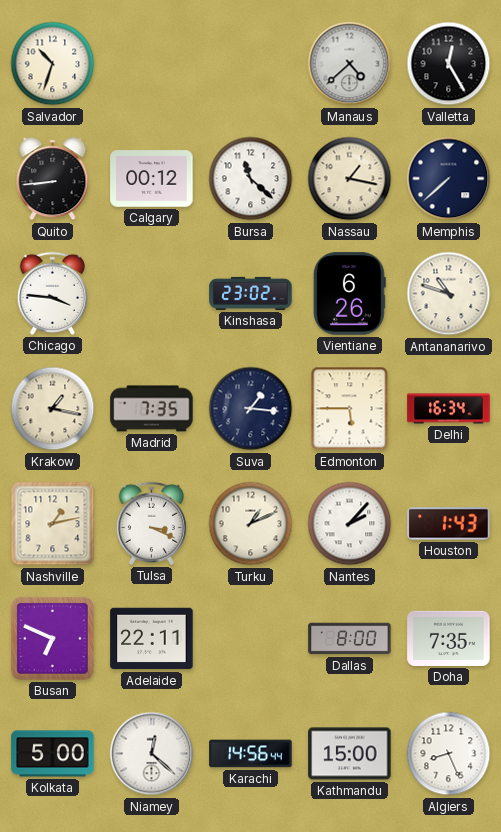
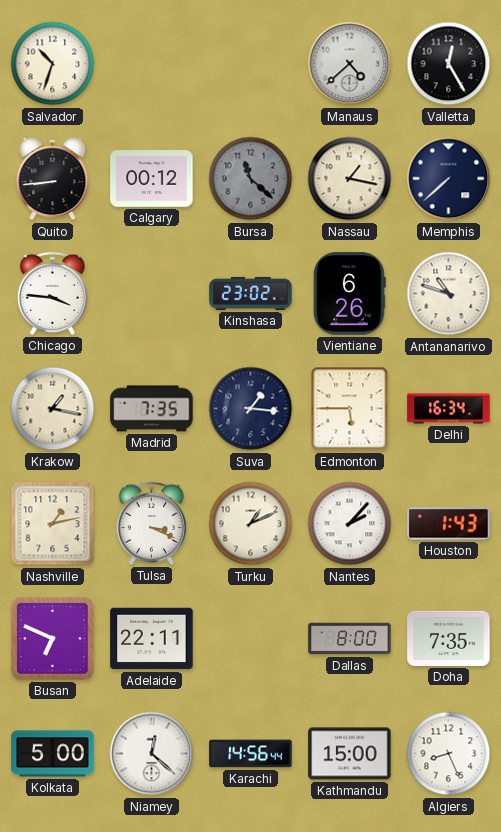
Bursa dial: white -> grey
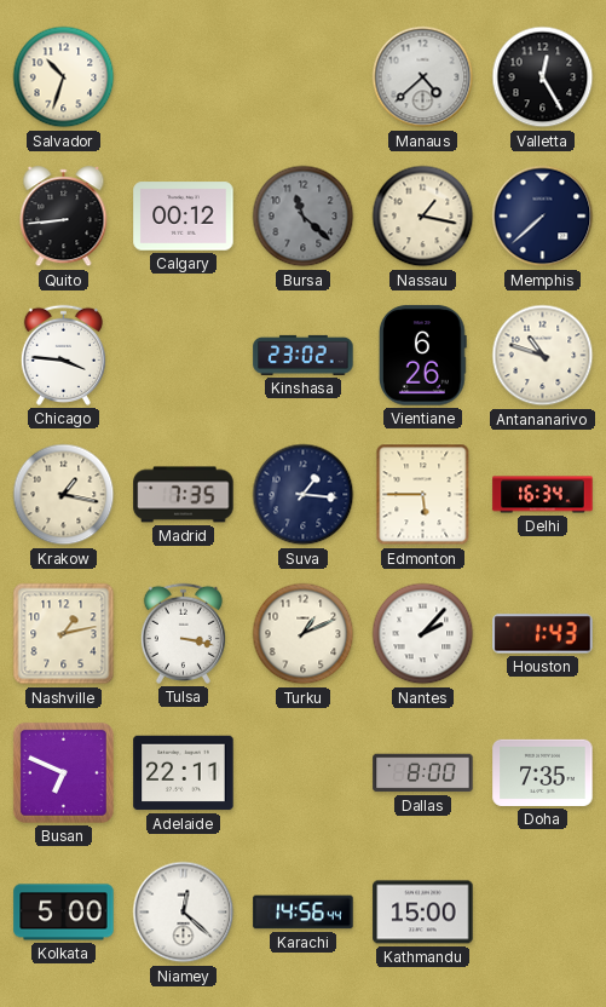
Tulsa: 3:19 -> 3:17
Algiers: 8:26 -> none
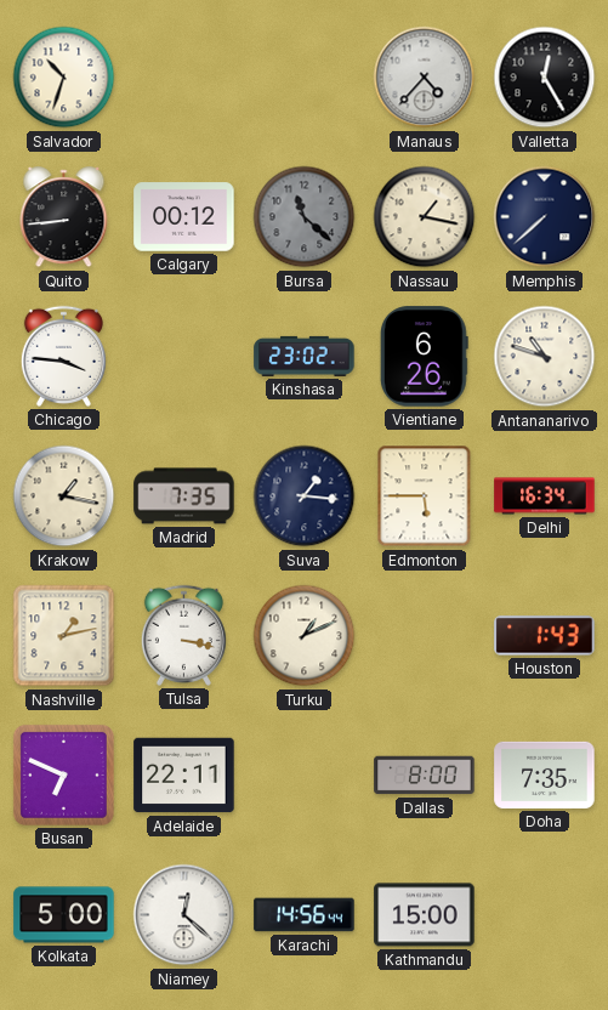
Manaus: 4:38 -> 4:37
Nantes: 2:07 -> none
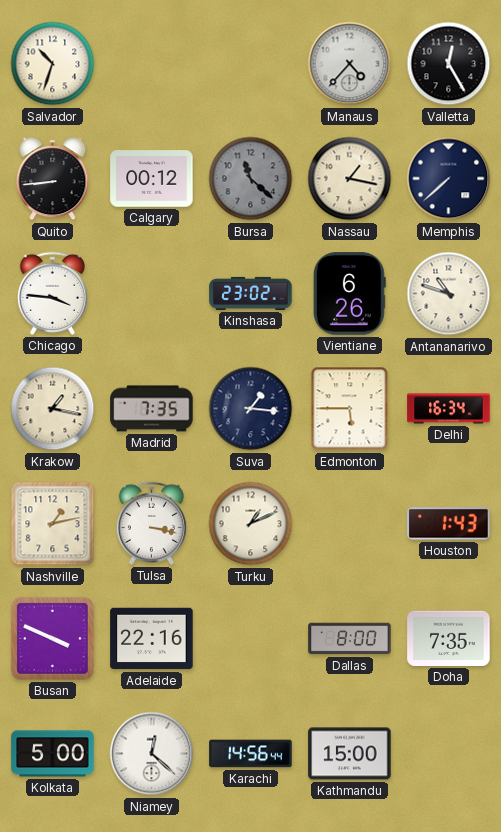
Busan: 6:49 -> 3:49
Adelaide: 22:11 -> 22:16
